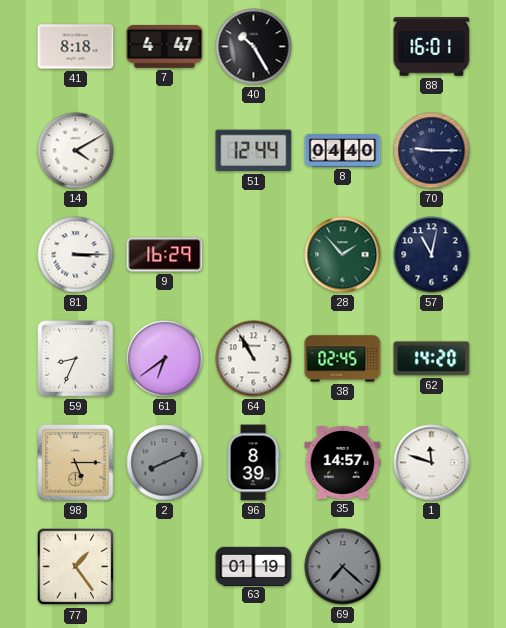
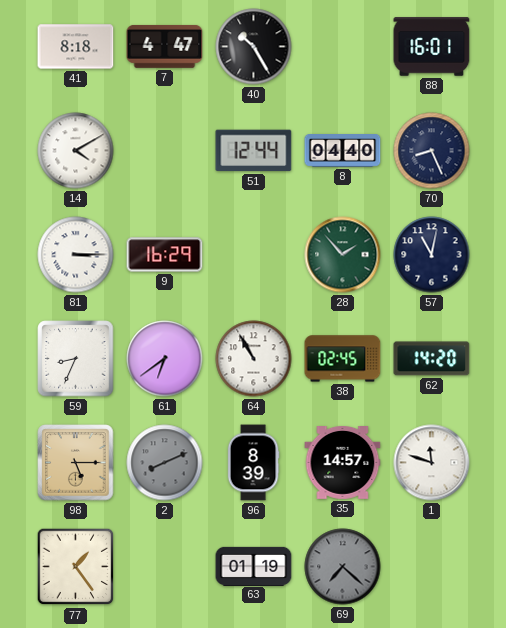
70: 9:15 -> 8:26
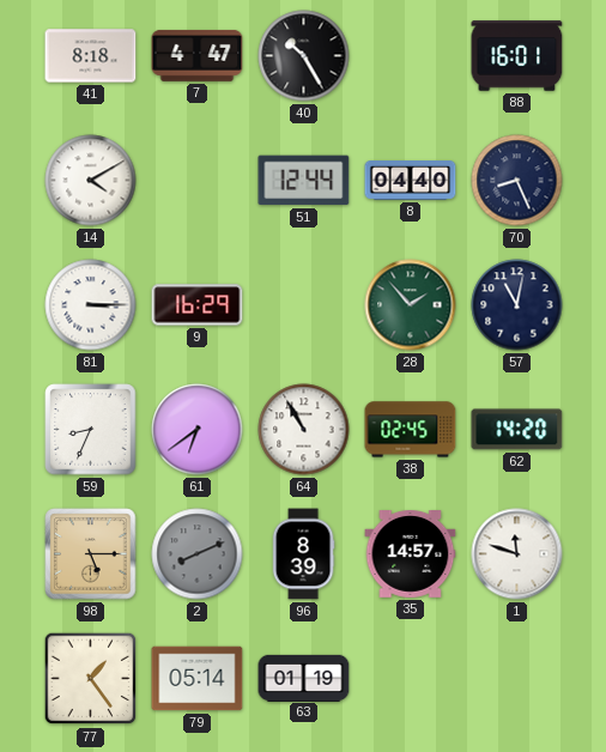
79: none -> 05:14
69: 7:22 -> none
